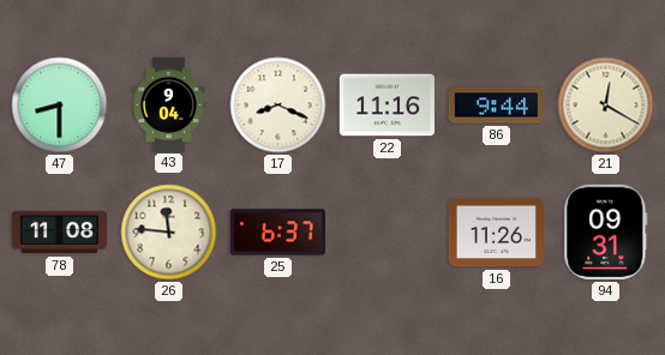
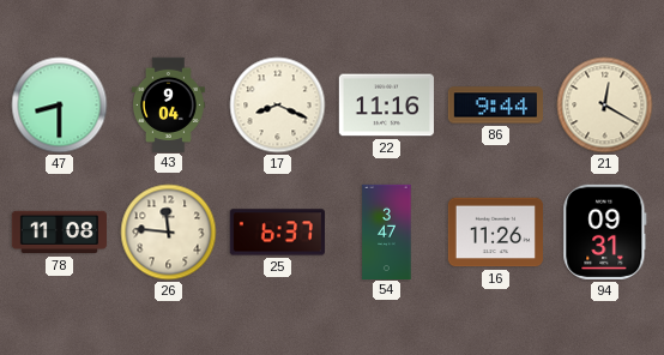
54: none -> 3:47
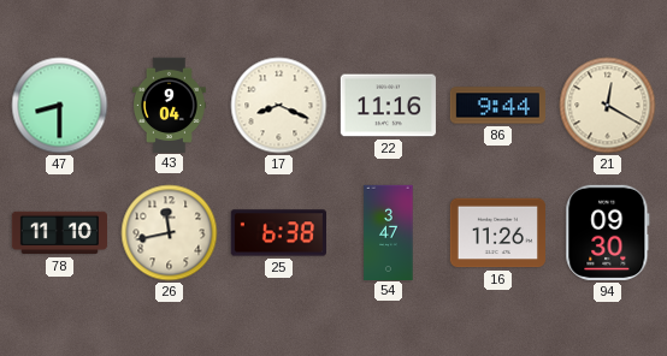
78: 11:08 -> 11:10
26: 11:46 -> 11:43
25: 6:37 -> 6:38
94: 09:31 -> 09:30
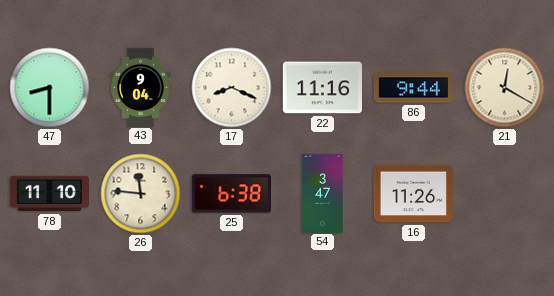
26: 11:43 -> 11:46
94: 09:30 -> none
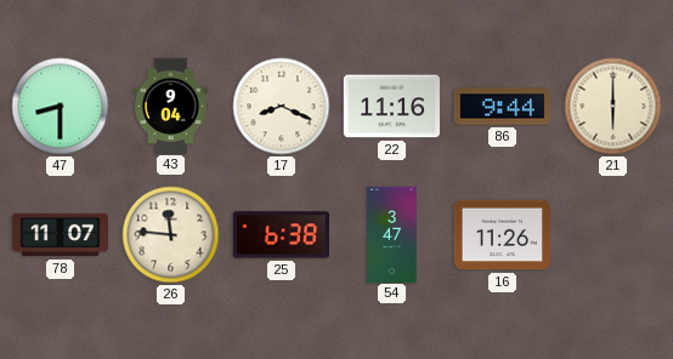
21: 12:20 -> 6:00
78: 11:10 -> 11:07
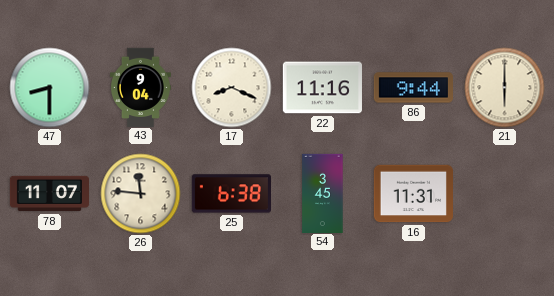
54: 3:47 -> 3:45
16: 11:26 -> 11:31
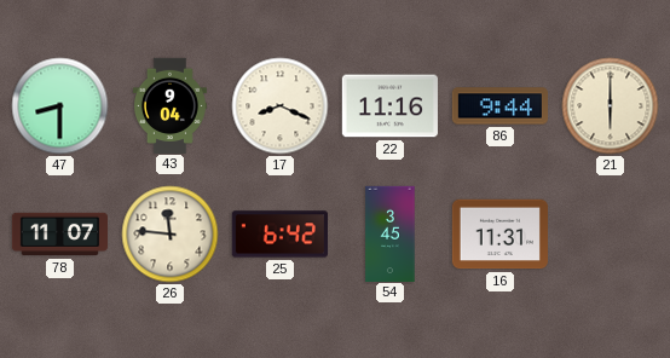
25: 6:38 -> 6:42
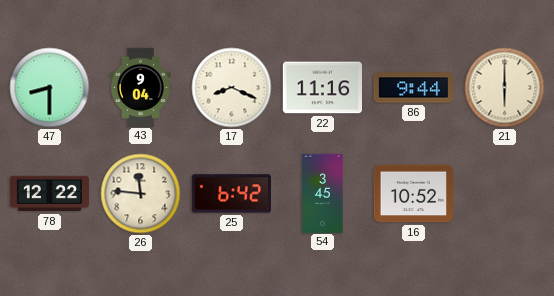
78: 11:07 -> 12:22
16: 11:31 -> 10:52
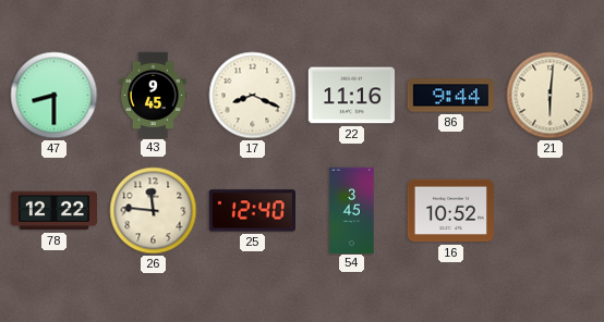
43: 9:04 -> 9:45
21: 6:00 -> 6:01
25: 6:42 -> 12:40
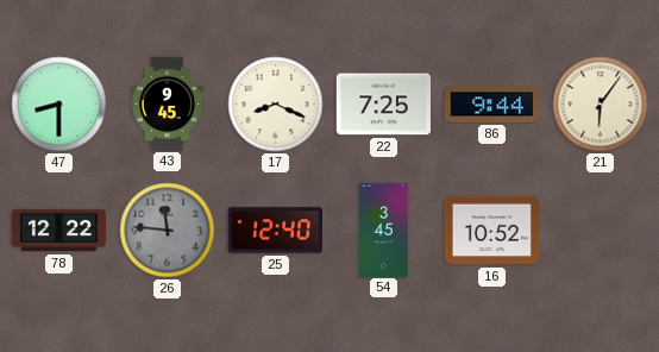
22: 11:16 -> 7:25
21: 6:01 -> 6:06
26 dial: cream -> grey
